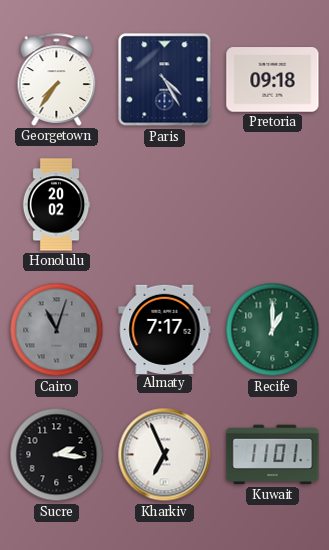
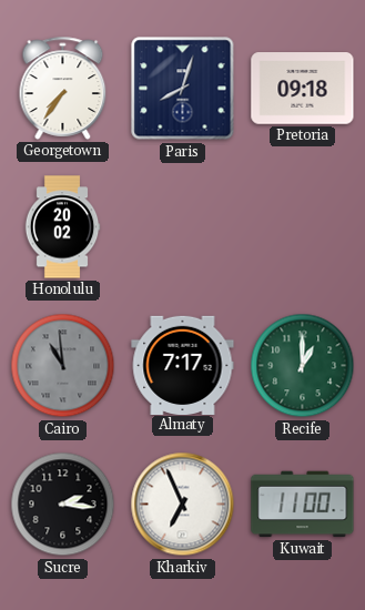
Paris: 4:25 -> 8:03
Cairo: 11:03 -> 10:59
Kuwait: 11:01 -> 11:00
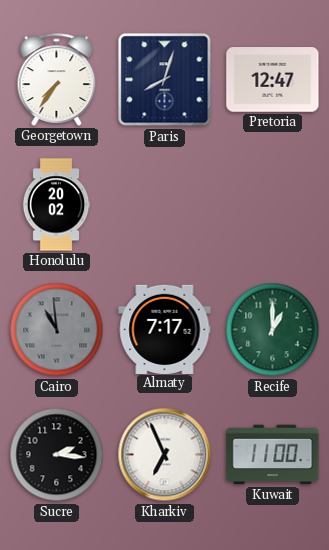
Pretoria: 09:18 -> 12:47
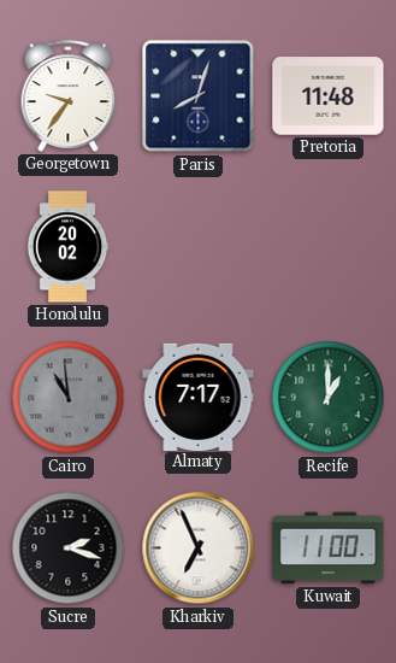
Georgetown: 7:36 -> 9:36
Pretoria: 12:47 -> 11:48
Sucre: 2:16 -> 2:18
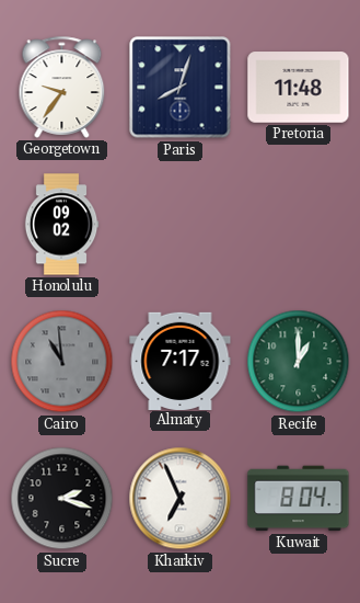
Honolulu: 20:02 -> 09:02
Kuwait: 11:00 -> 8:04
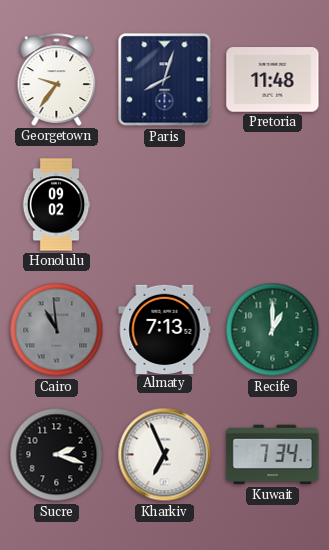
Almaty: 7:17 -> 7:13
Kuwait: 8:04 -> 7:34
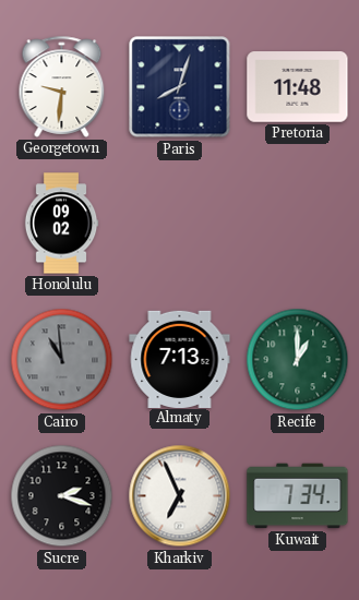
Georgetown: 9:36 -> 9:31
